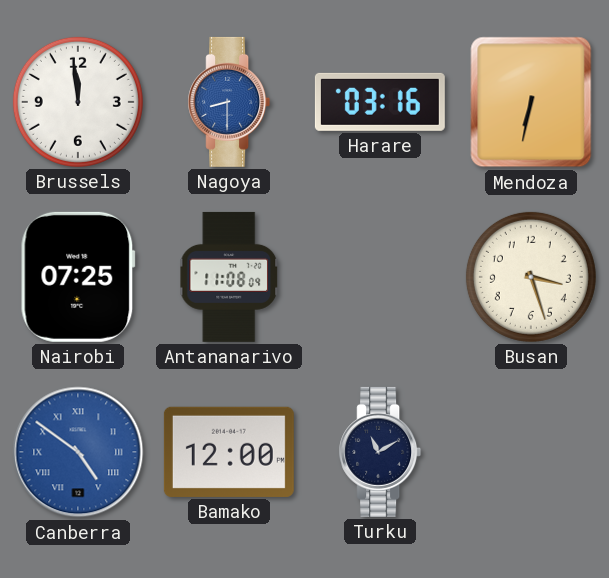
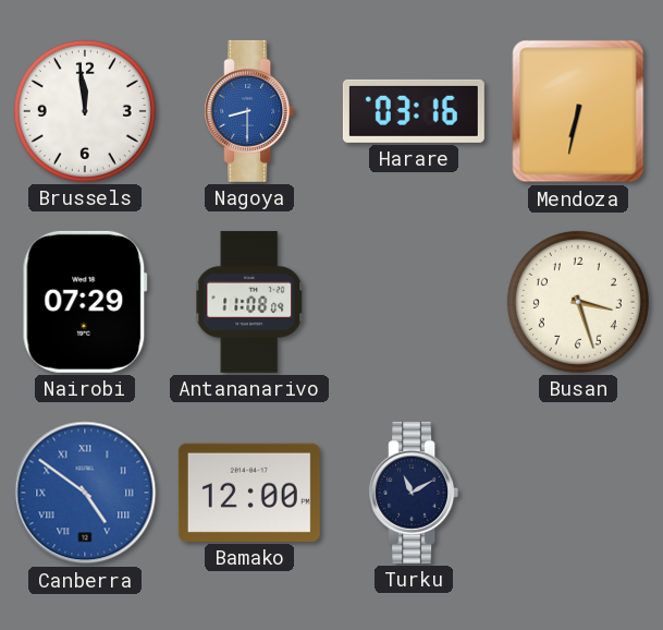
Nairobi: 07:25 -> 07:29
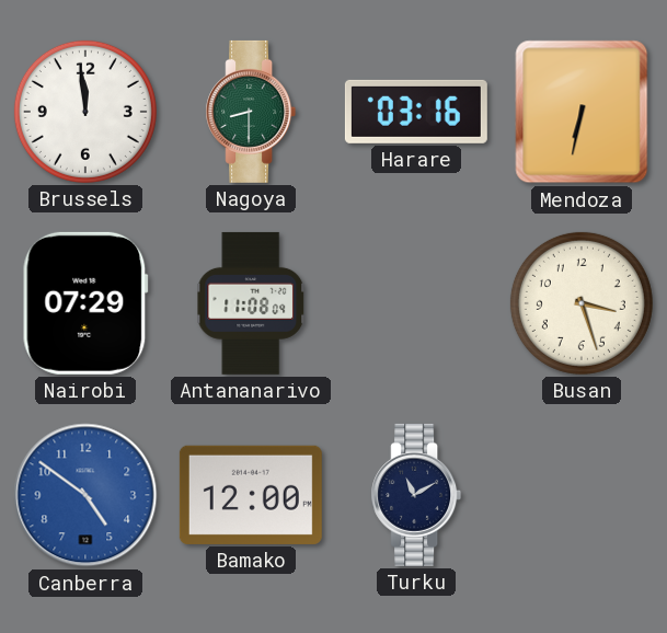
Nagoya dial: blue -> green
Canberra numerals: Roman -> Arabic
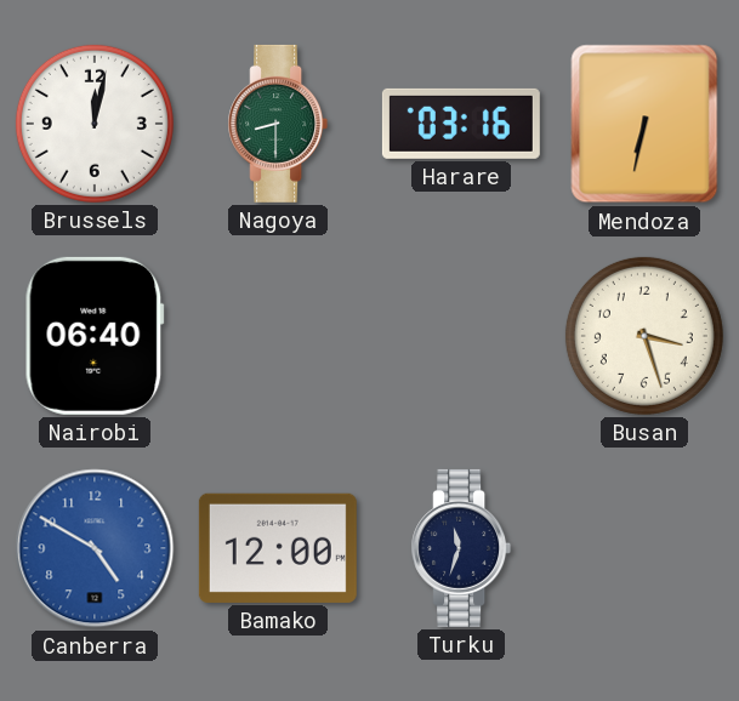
Brussels: 11:59 -> 12:02
Nairobi: 07:29 -> 06:40
Antananarivo: 11:08 -> none
Canberra: 4:51 -> 4:50
Turku: 11:10 -> 11:33
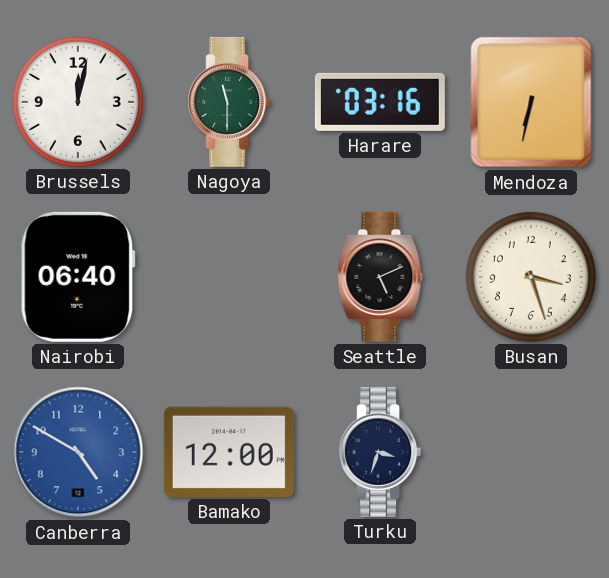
Nagoya: 8:30 -> 11:30
Seattle: none -> 5:11
Turku: 11:33 -> 3:33
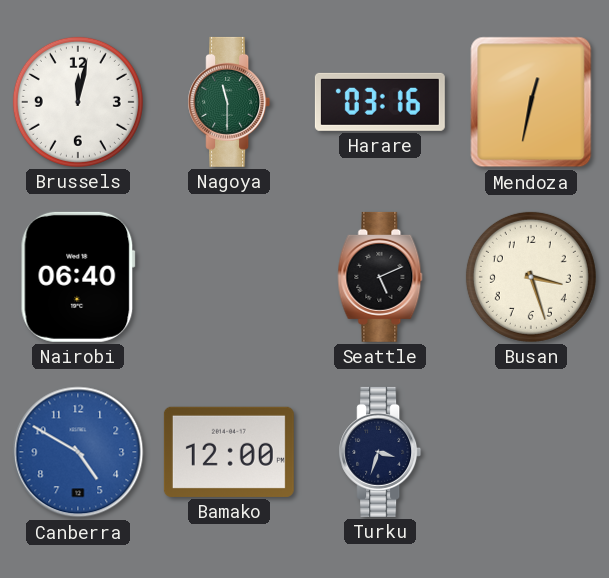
Mendoza: 6:32 -> 12:32
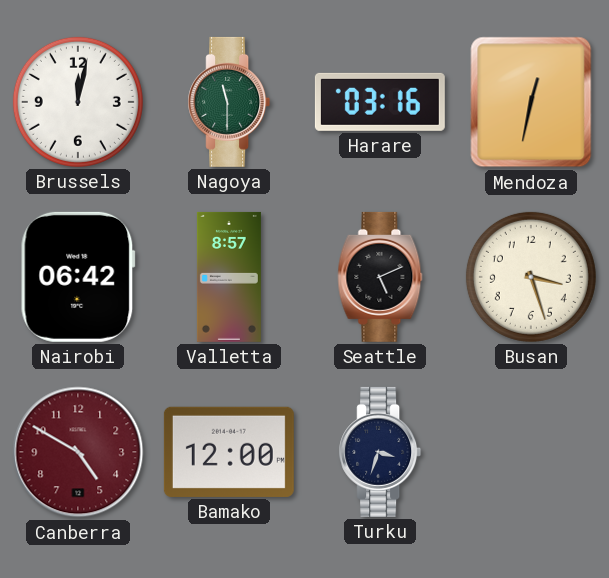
Nairobi: 06:40 -> 06:42
Valletta: none -> 8:57
Canberra dial: blue -> burgundy
